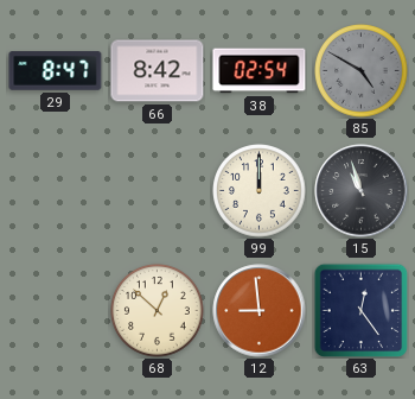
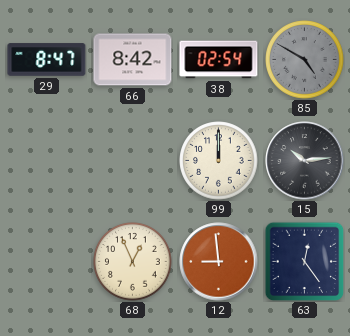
15: 10:57 -> 10:14
68: 12:52 -> 12:56
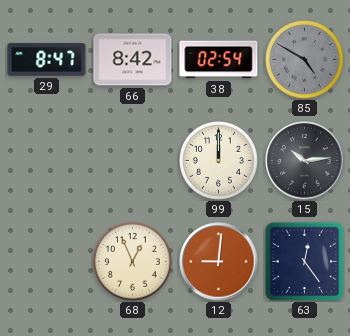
12: 8:59 -> 9:01
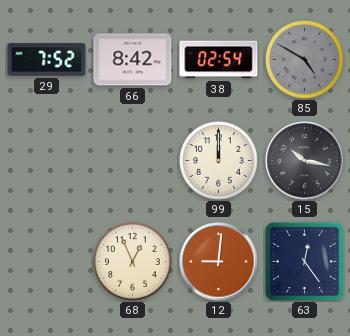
29: 8:47 -> 7:52
15: 10:14 -> 10:17
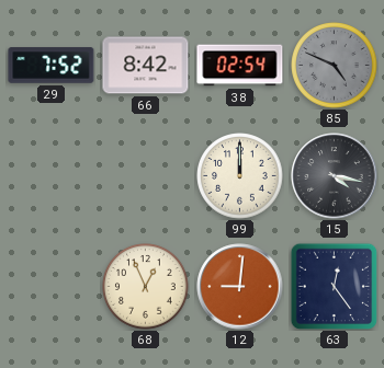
85: 4:50 -> 4:49
15: 10:17 -> 4:17
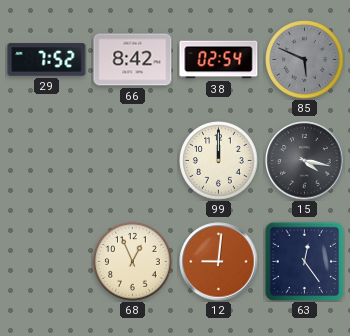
85: 4:49 -> 5:49
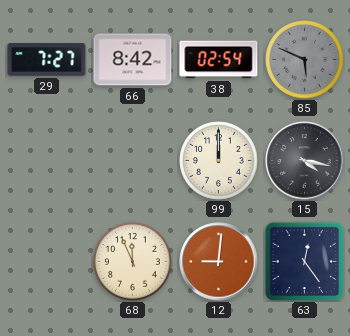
29: 7:52 -> 7:27
68: 12:56 -> 11:56
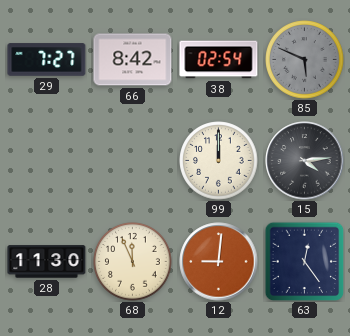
15: 4:17 -> 4:14
28: none -> 11:30
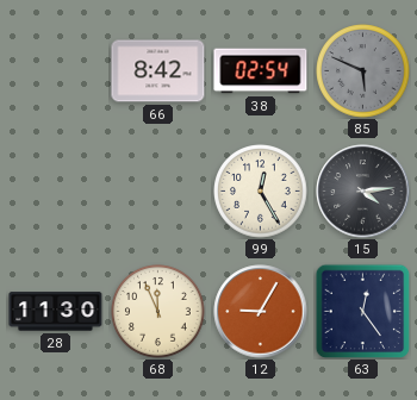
29: 7:27 -> none
99: 12:00 -> 12:25
12: 9:01 -> 9:05
